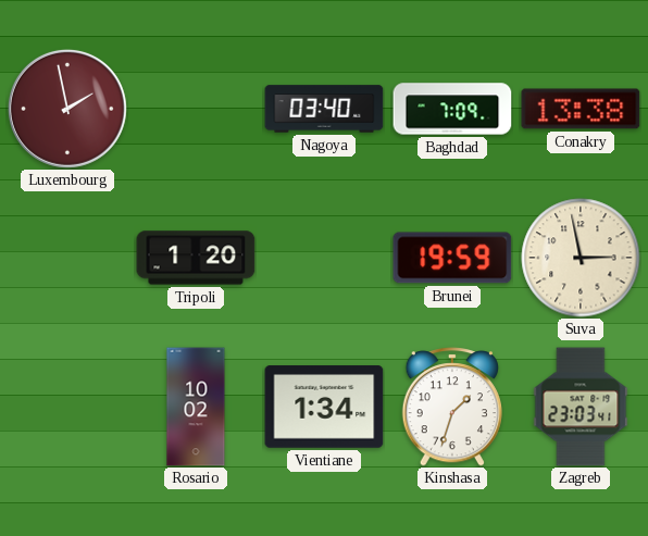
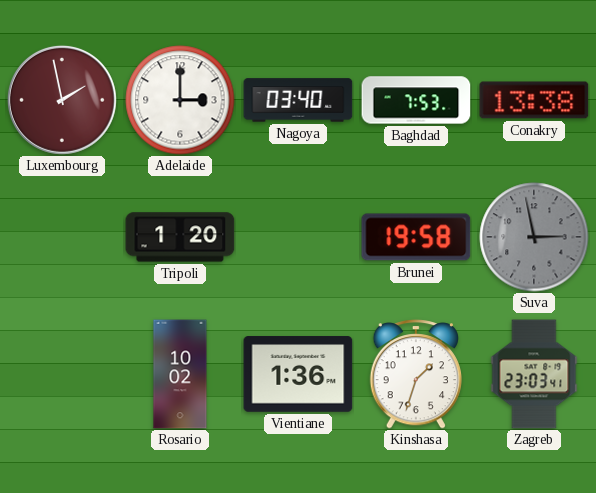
Adelaide: none -> 3:00
Baghdad: 7:09 -> 7:53
Brunei: 19:59 -> 19:58
Suva dial: cream -> grey
Vientiane: 1:34 -> 1:36
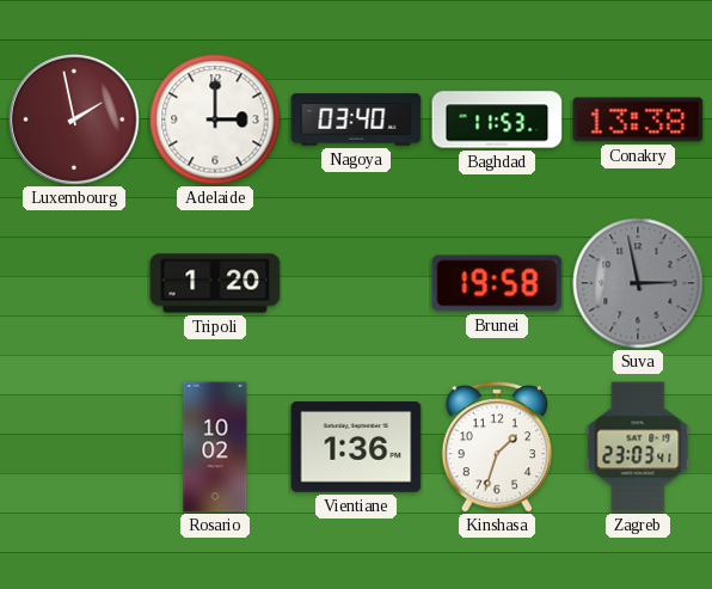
Baghdad: 7:53 -> 11:53
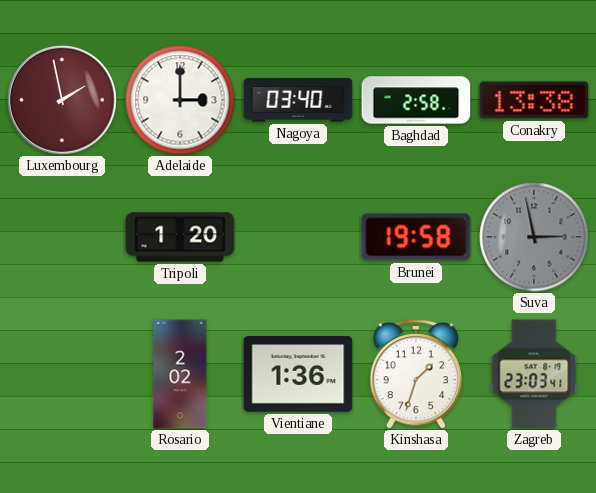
Baghdad: 11:53 -> 2:58
Rosario: 10:02 -> 2:02
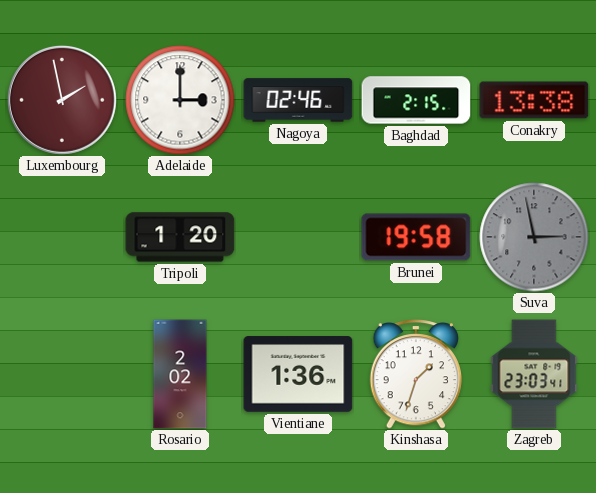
Nagoya: 03:40 -> 02:46
Baghdad: 2:58 -> 2:15
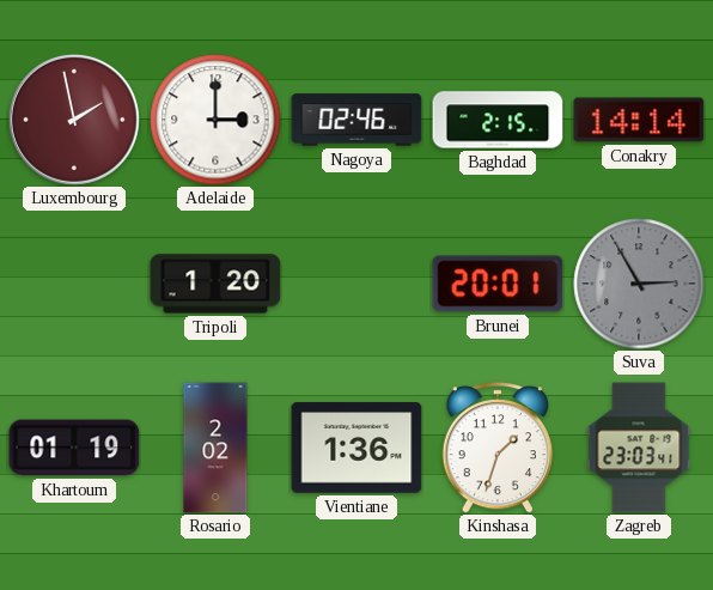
Conakry: 13:38 -> 14:14
Brunei: 19:58 -> 20:01
Suva: 2:58 -> 2:55
Khartoum: none -> 01:19
